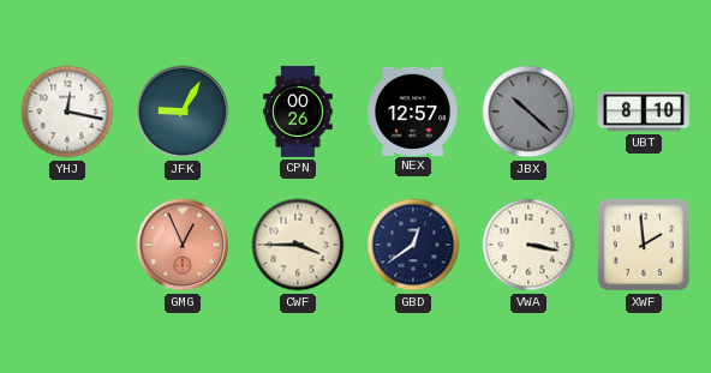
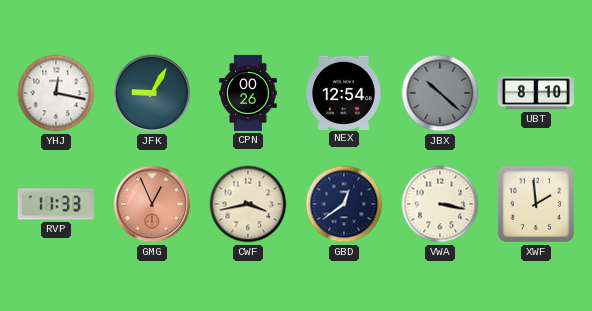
NEX: 12:57 -> 12:54
RVP: none -> 11:33
CWF: 3:45 -> 3:43
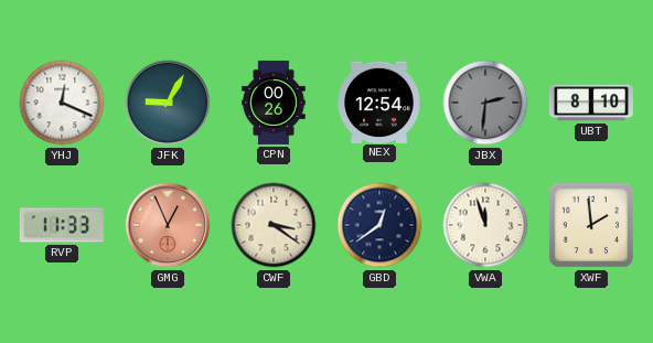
YHJ: 12:17 -> 12:19
JBX: 10:22 -> 2:31
CWF: 3:43 -> 3:21
VWA: 3:17 -> 11:57
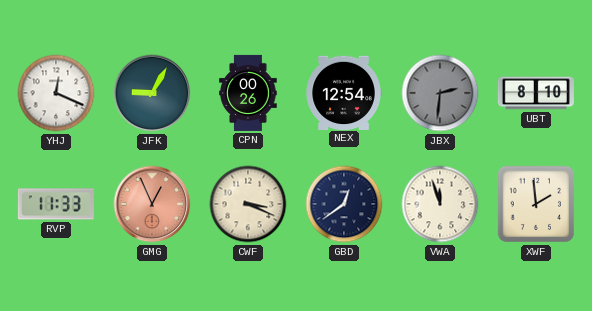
CWF: 3:21 -> 3:19
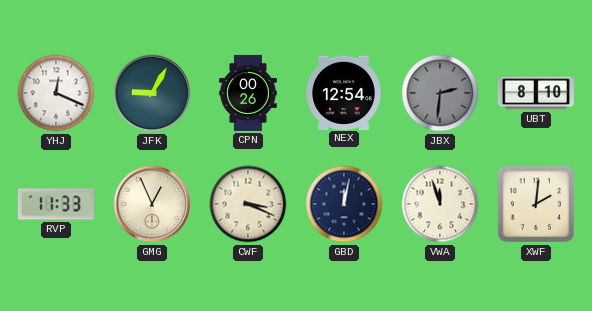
GMG dial: salmon -> cream
GBD: 12:39 -> 12:02
XWF: 1:59 -> 2:01
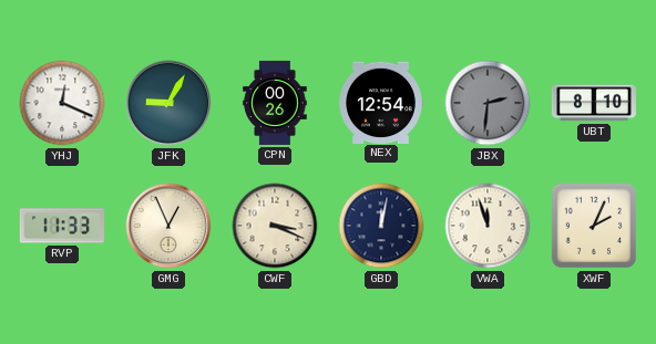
XWF: 2:01 -> 2:04
